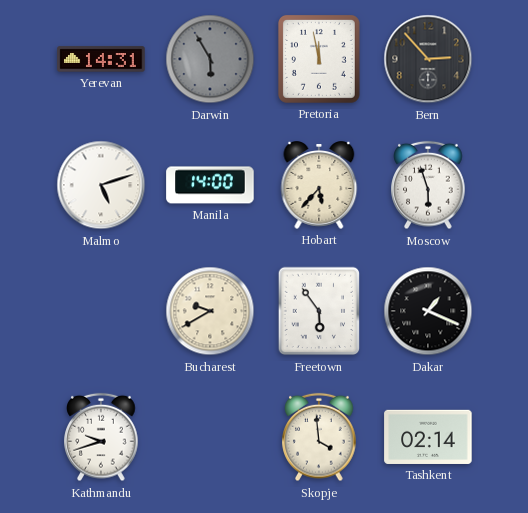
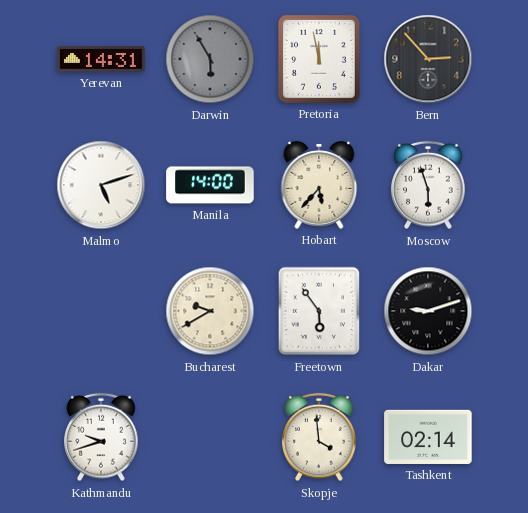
Dakar: 1:19 -> 9:12
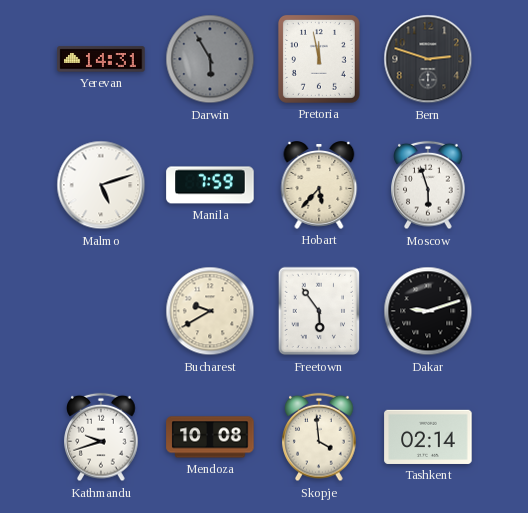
Bern: 2:53 -> 2:48
Manila: 14:00 -> 7:59
Mendoza: none -> 10:08
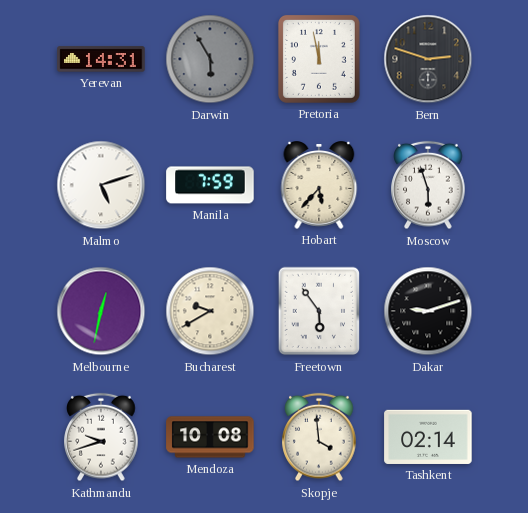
Melbourne: none -> 12:32
